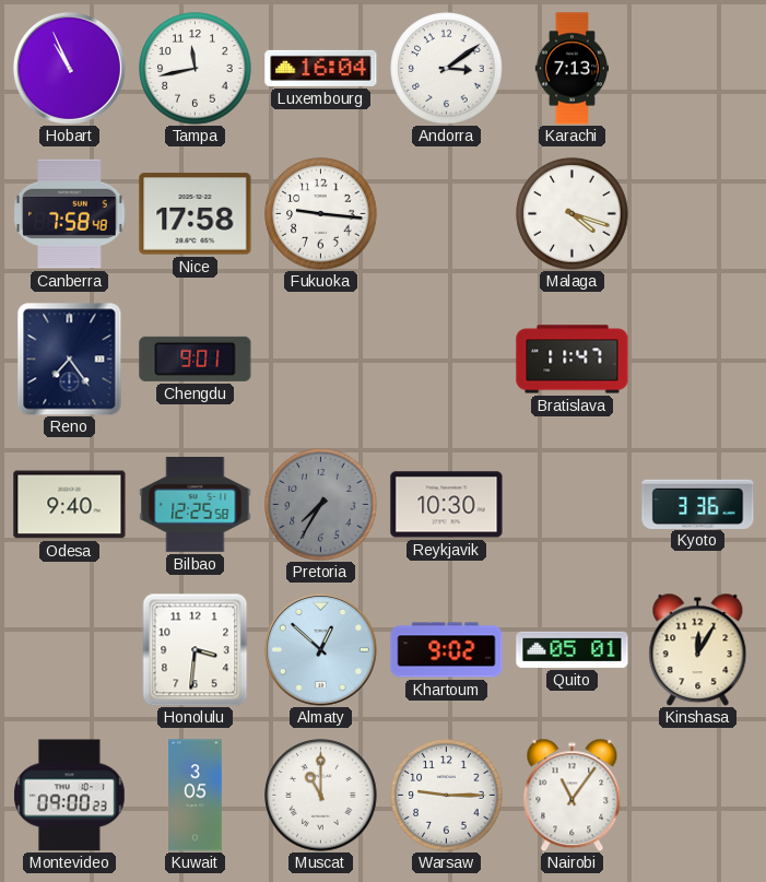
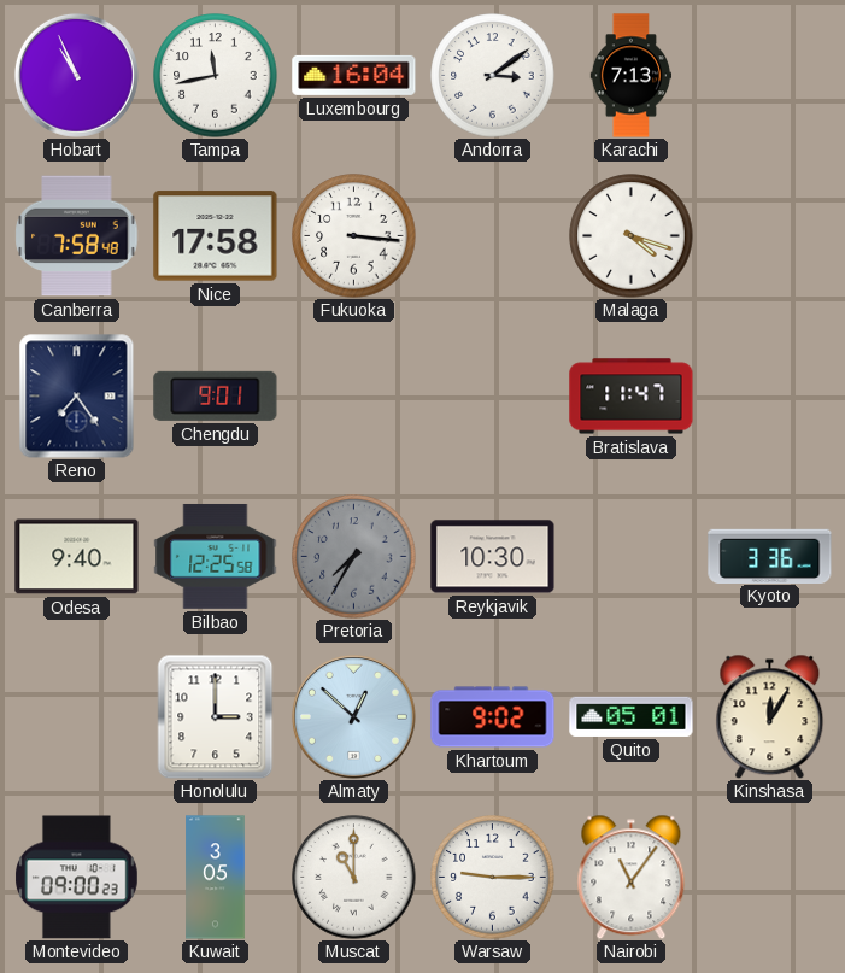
Fukuoka: 9:16 -> 3:16
Honolulu: 3:31 -> 3:00
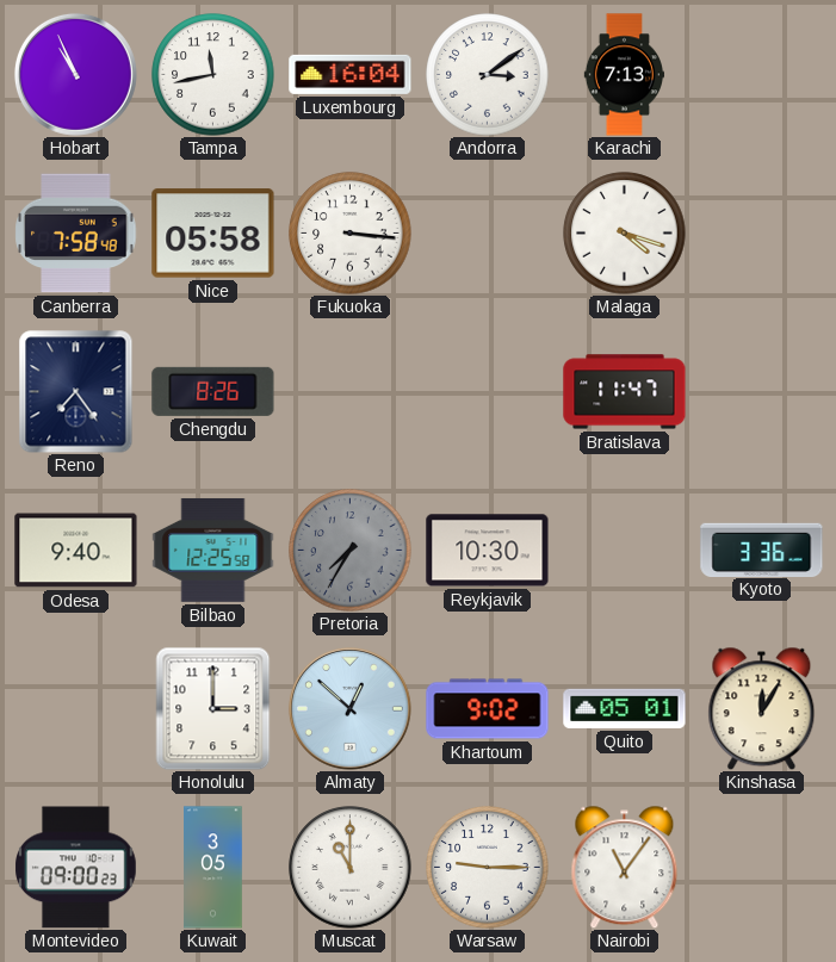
Nice: 17:58 -> 05:58
Chengdu: 9:01 -> 8:26
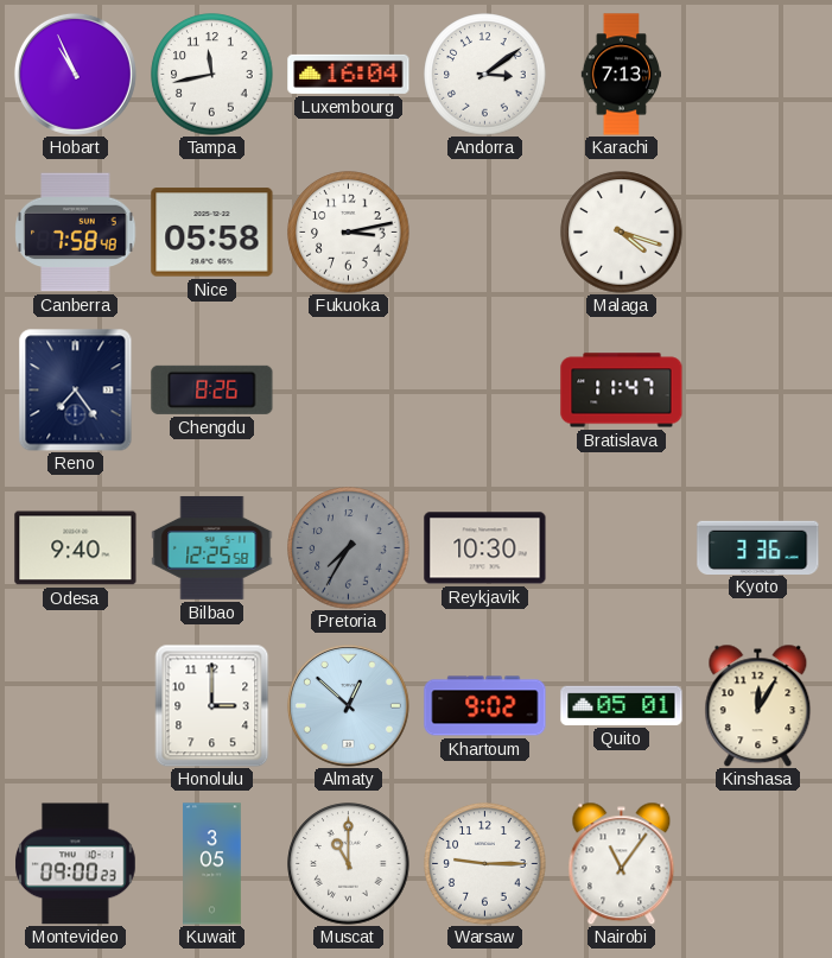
Fukuoka: 3:16 -> 3:13
